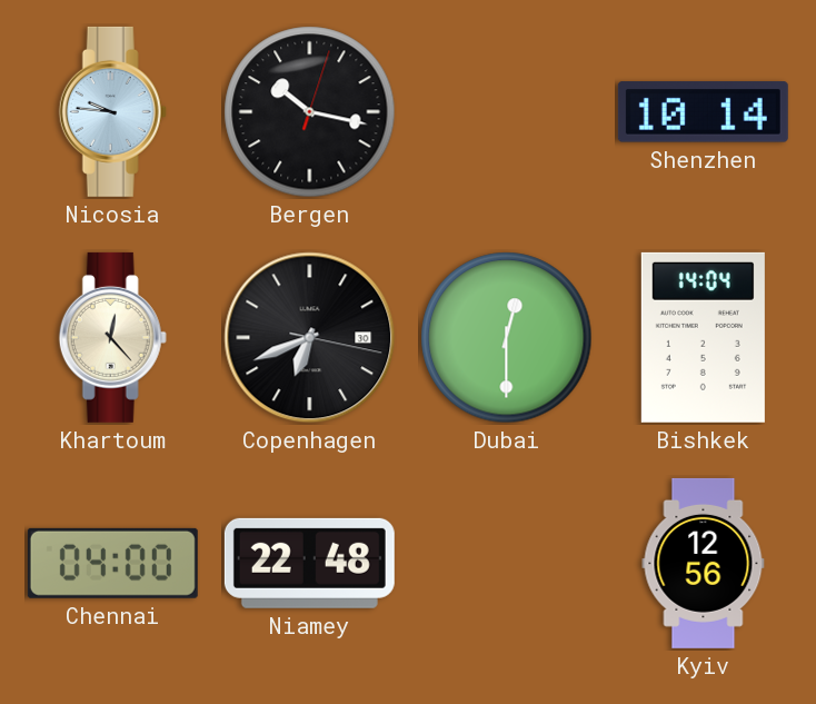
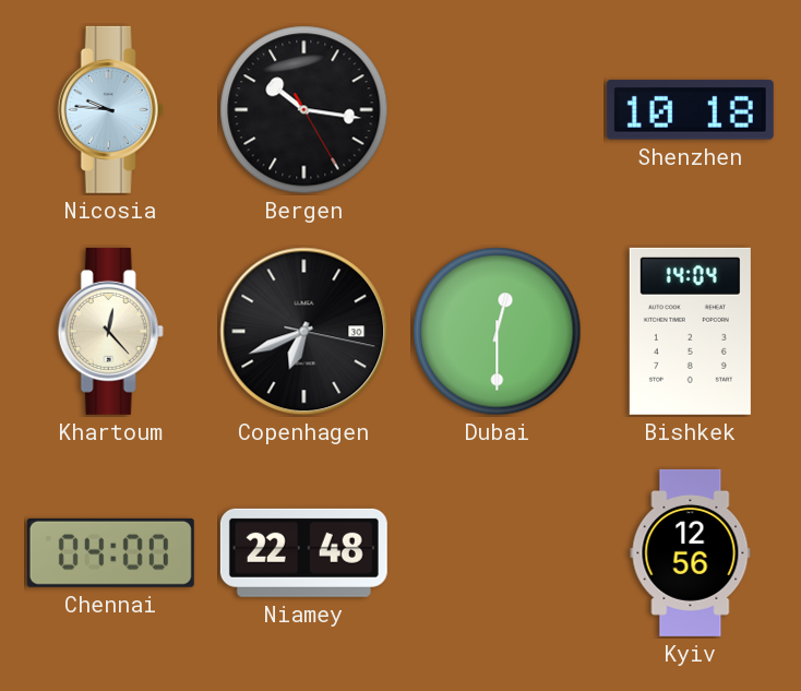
Bergen: 10:17 -> 10:16
Shenzhen: 10:14 -> 10:18
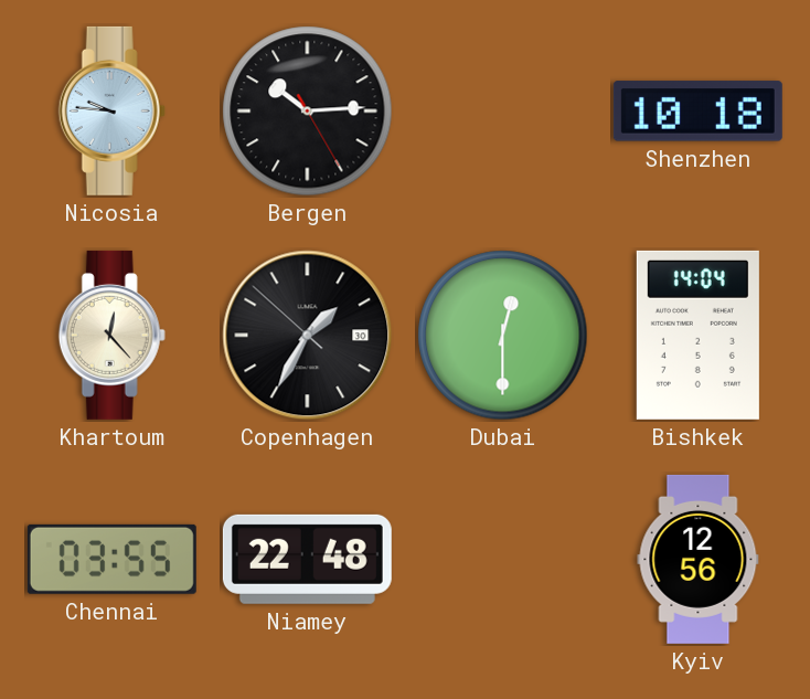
Bergen: 10:16 -> 10:14
Copenhagen: 6:41 -> 1:34
Chennai: 04:00 -> 03:55
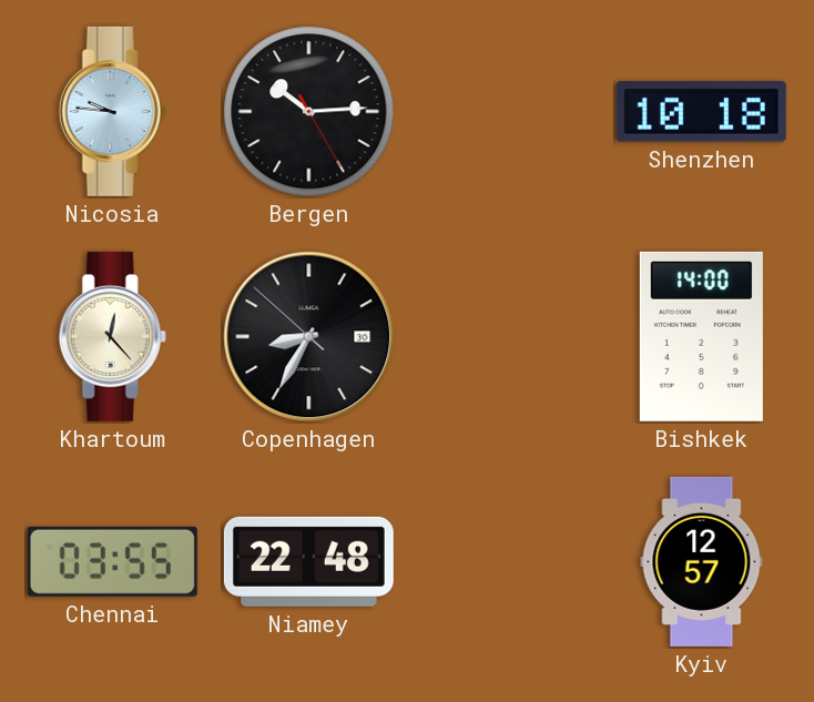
Copenhagen: 1:34 -> 8:34
Dubai: 12:30 -> none
Bishkek: 14:04 -> 14:00
Kyiv: 12:56 -> 12:57
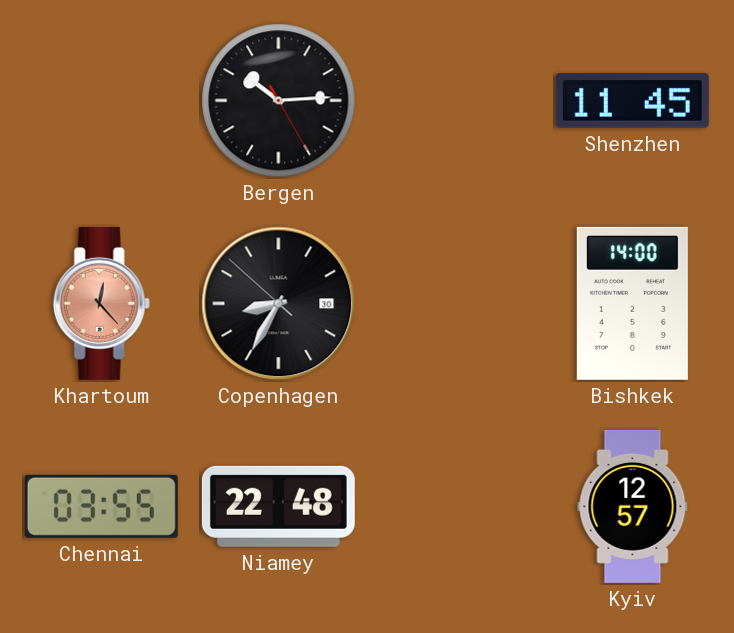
Nicosia: 9:46 -> none
Shenzhen: 10:18 -> 11:45
Khartoum dial: cream -> salmon
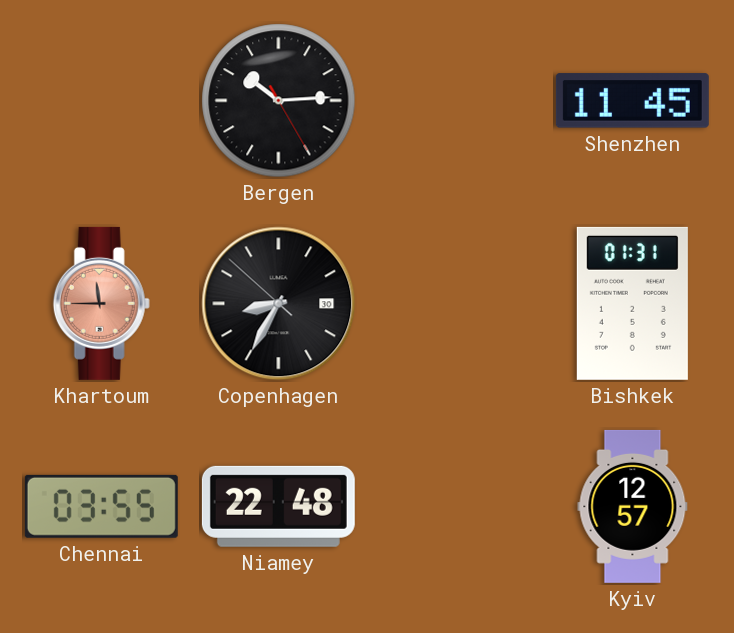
Khartoum: 12:23 -> 11:45
Bishkek: 14:00 -> 01:31
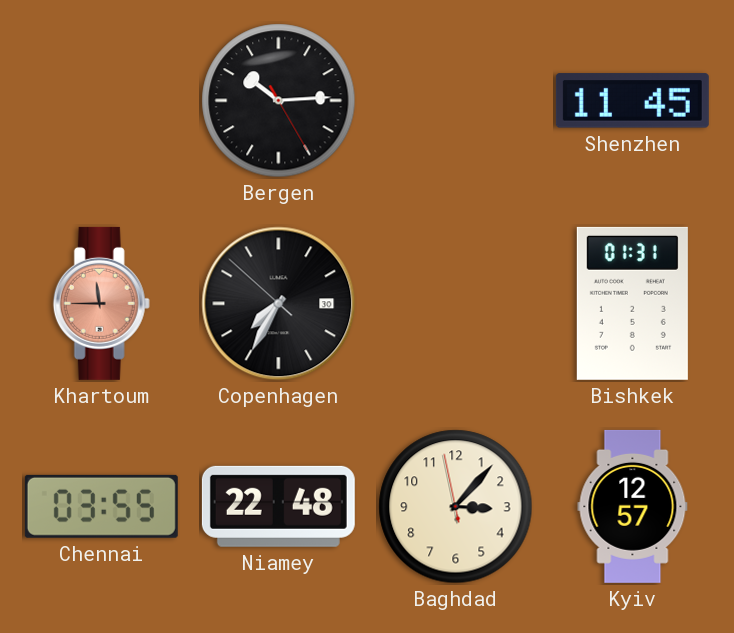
Copenhagen: 8:34 -> 7:34
Baghdad: none -> 3:06
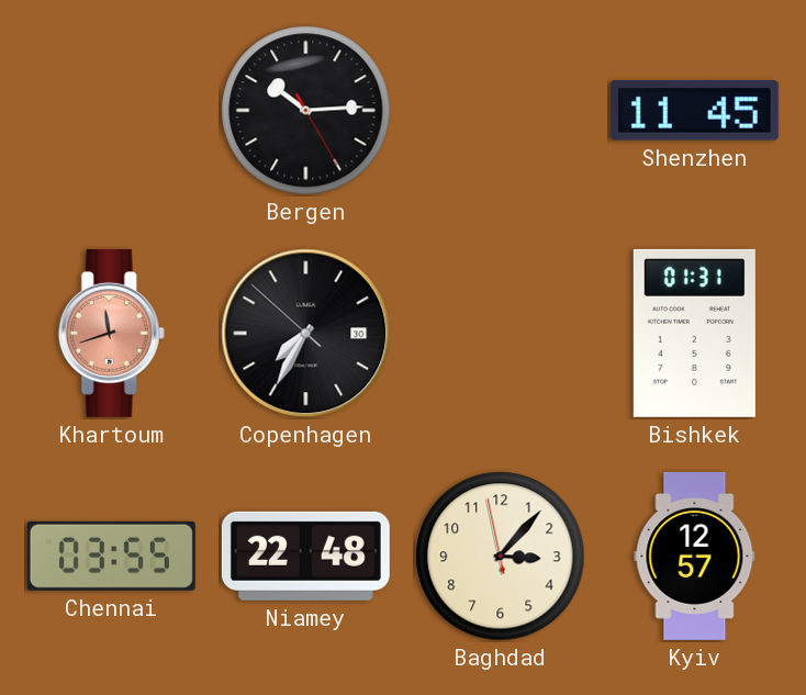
Khartoum: 11:45 -> 11:42
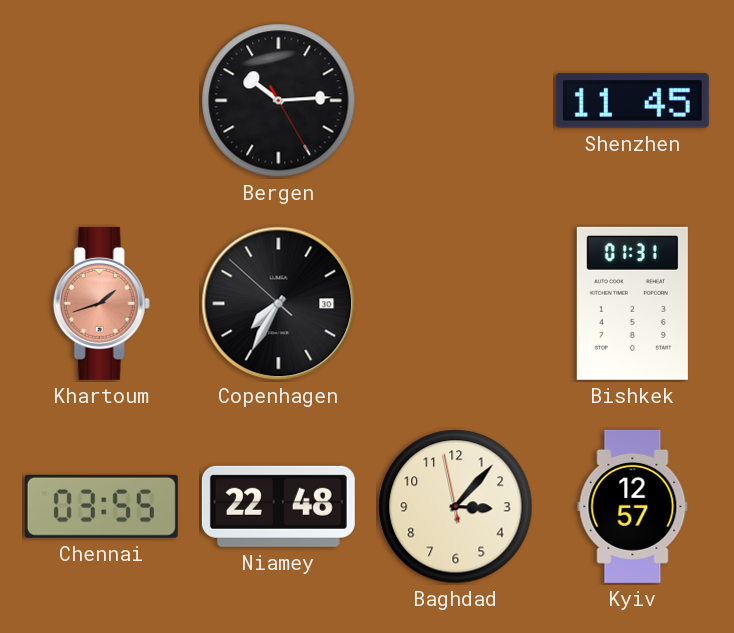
Khartoum: 11:42 -> 1:42
